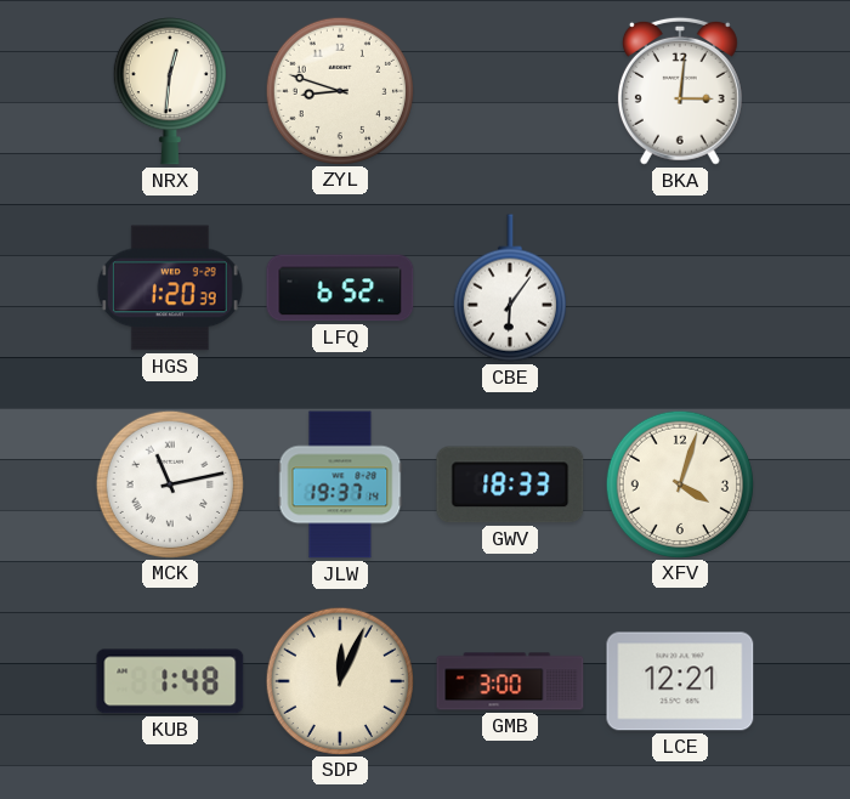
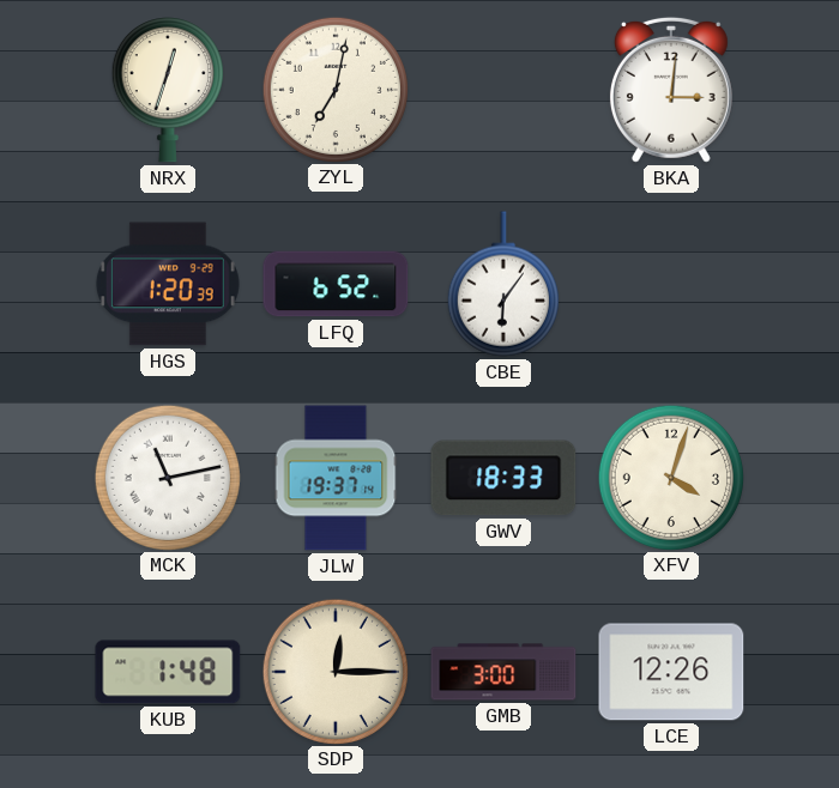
NRX: 12:31 -> 12:33
ZYL: 8:48 -> 7:02
SDP: 12:04 -> 12:15
LCE: 12:21 -> 12:26
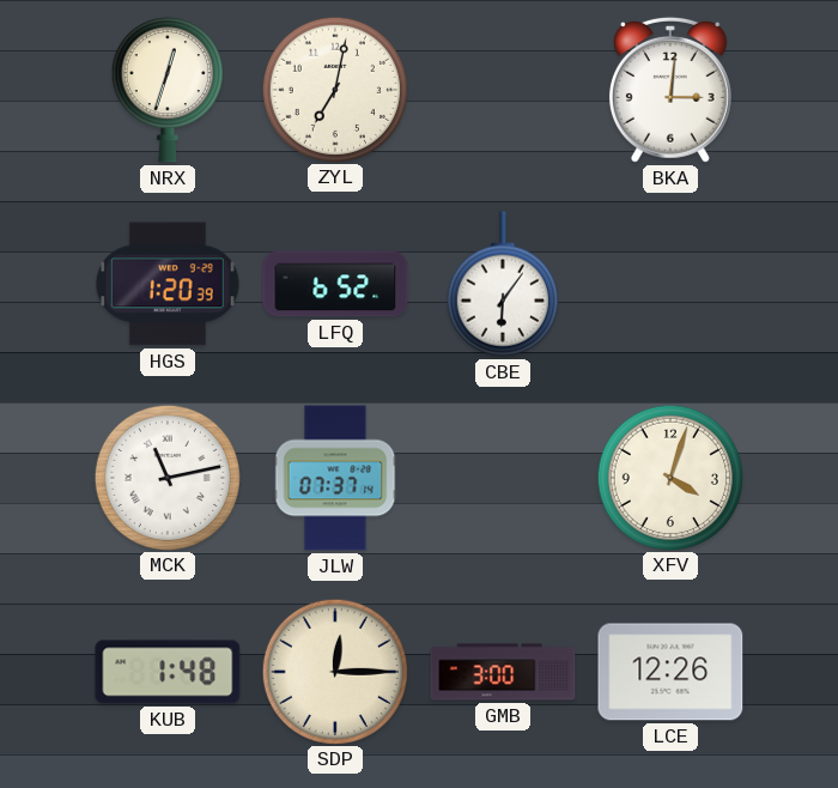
JLW: 19:37 -> 07:37
GWV: 18:33 -> none
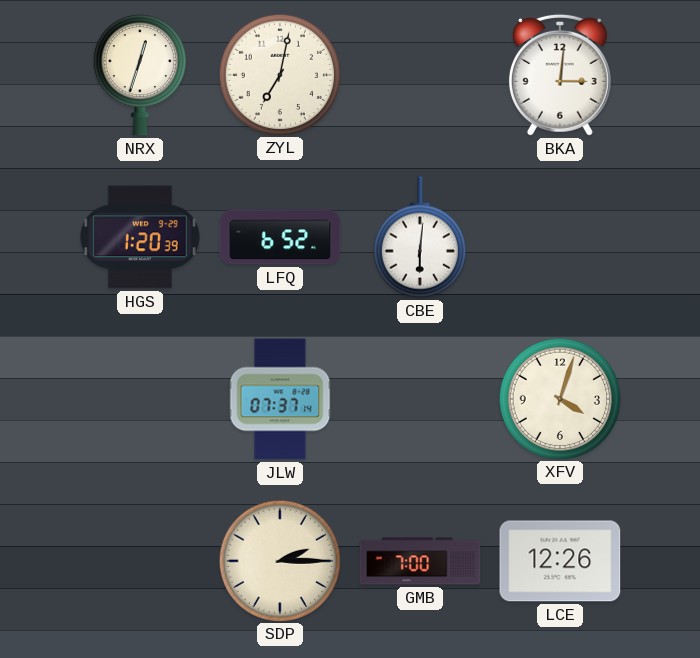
CBE: 6:06 -> 6:01
MCK: 11:13 -> none
KUB: 1:48 -> none
SDP: 12:15 -> 2:15
GMB: 3:00 -> 7:00
